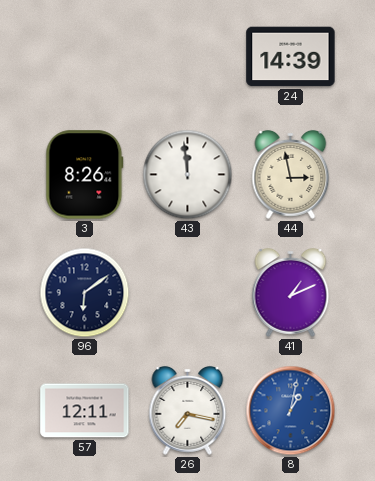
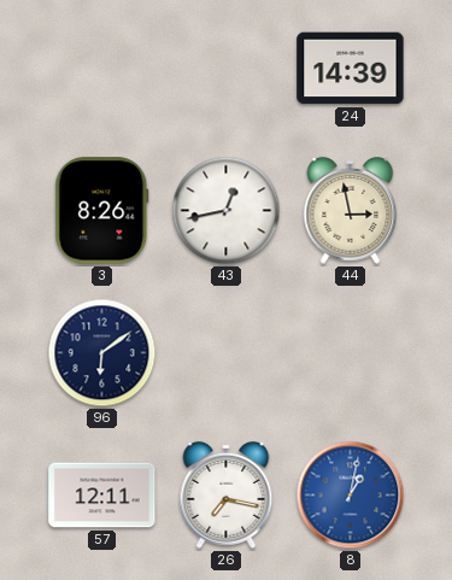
43: 11:59 -> 12:43
41: 1:11 -> none
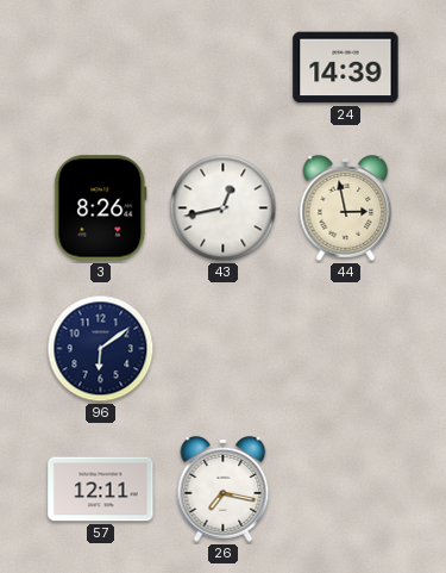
8: 1:02 -> none
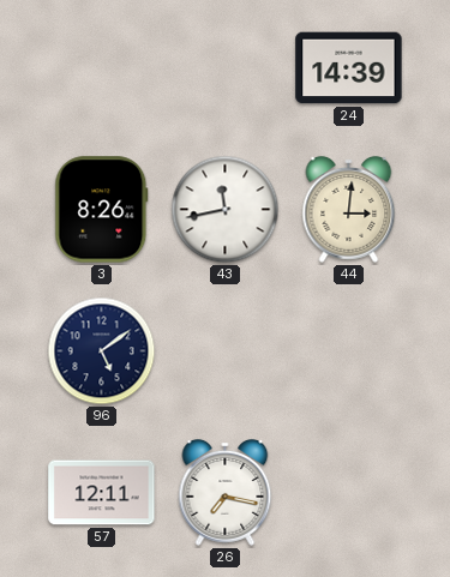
43: 12:43 -> 11:43
44: 2:58 -> 3:01
96: 6:09 -> 5:09
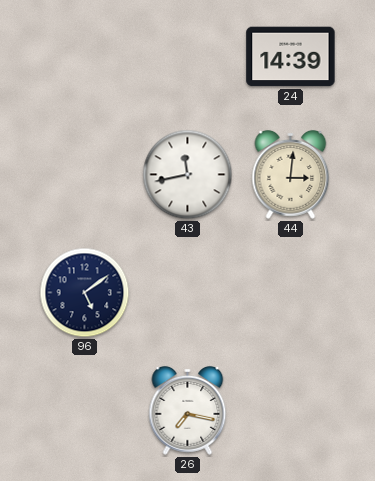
3: 8:26 -> none
57: 12:11 -> none
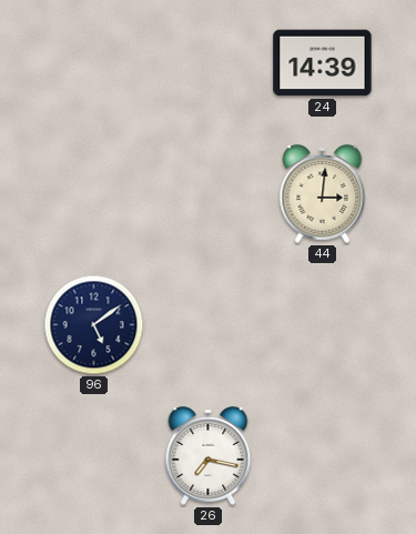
43: 11:43 -> none
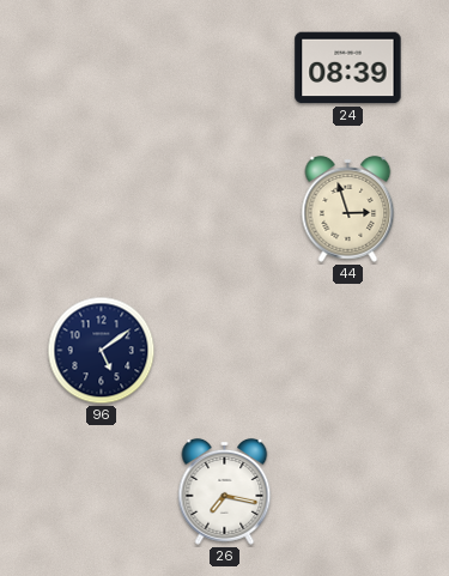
24: 14:39 -> 08:39
44: 3:01 -> 2:57
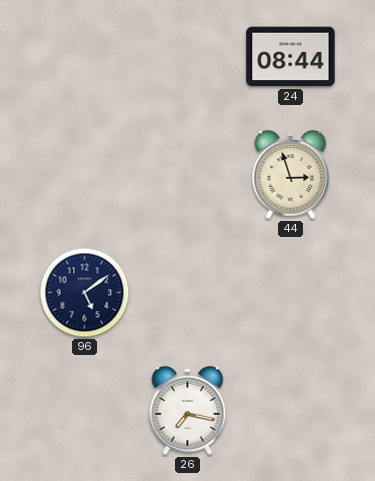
24: 08:39 -> 08:44
